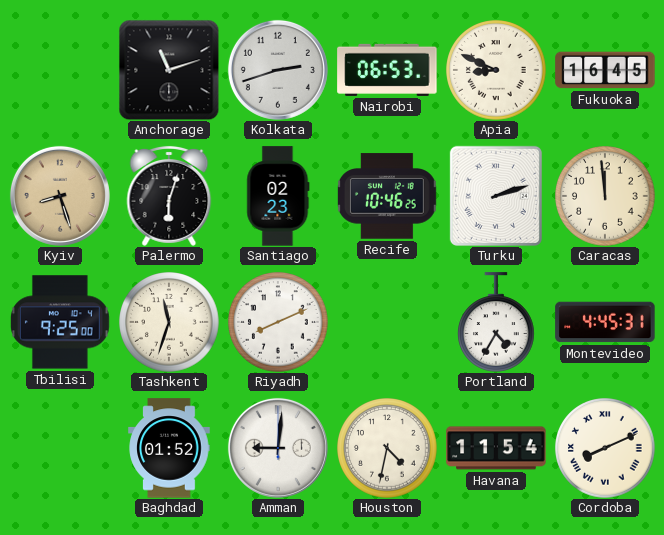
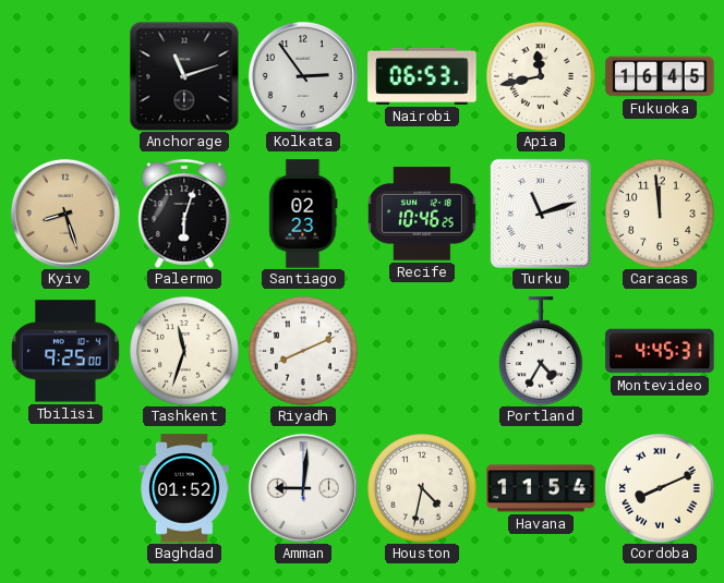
Kolkata: 2:42 -> 2:54
Apia: 8:49 -> 11:43
Turku: 2:12 -> 11:12
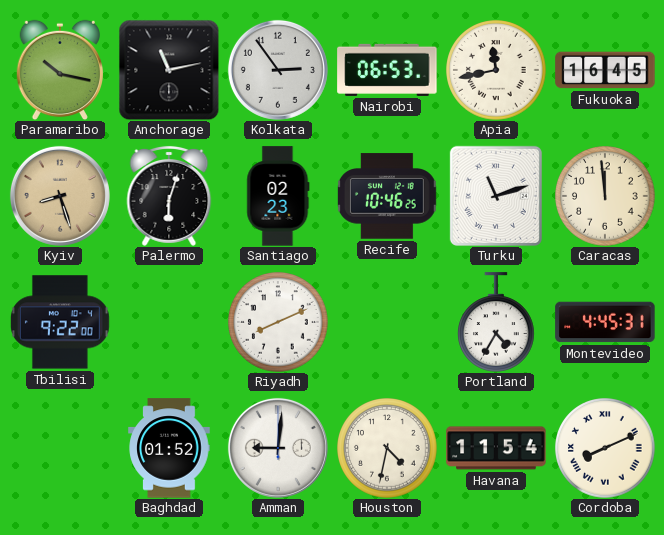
Paramaribo: none -> 10:17
Anchorage: 11:12 -> 11:13
Tbilisi: 9:25 -> 9:22
Tashkent: 11:33 -> none
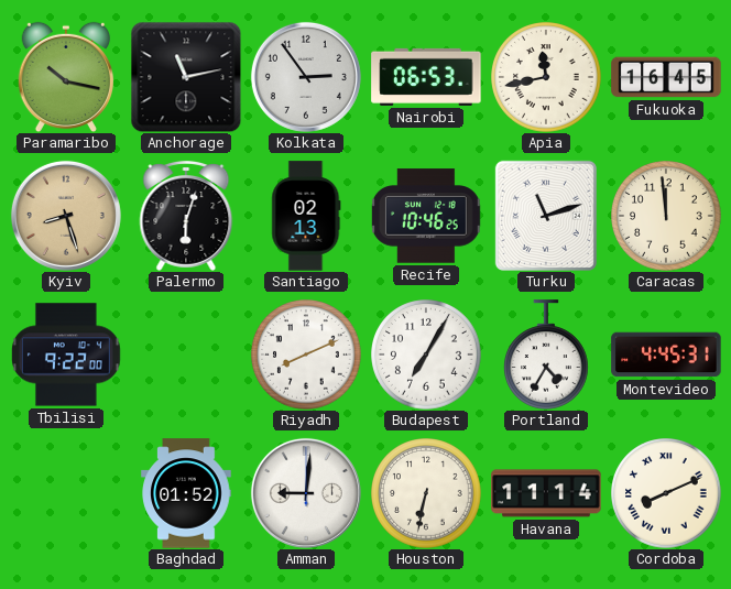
Santiago: 02:23 -> 02:13
Budapest: none -> 7:05
Houston: 4:32 -> 6:32
Havana: 11:54 -> 11:14
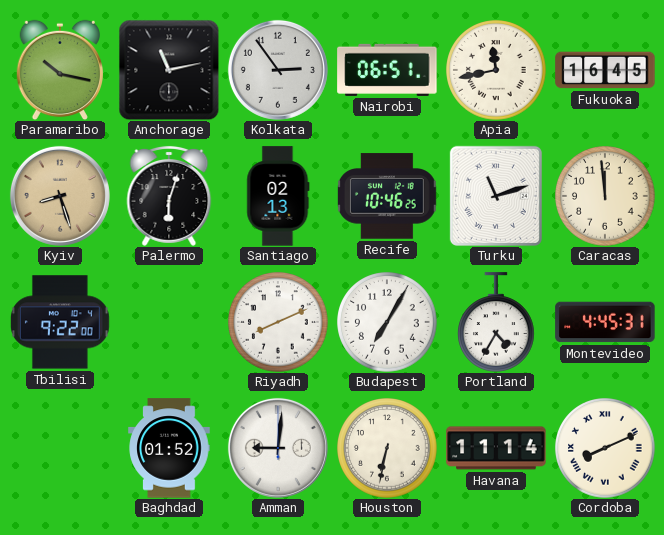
Nairobi: 06:53 -> 06:51
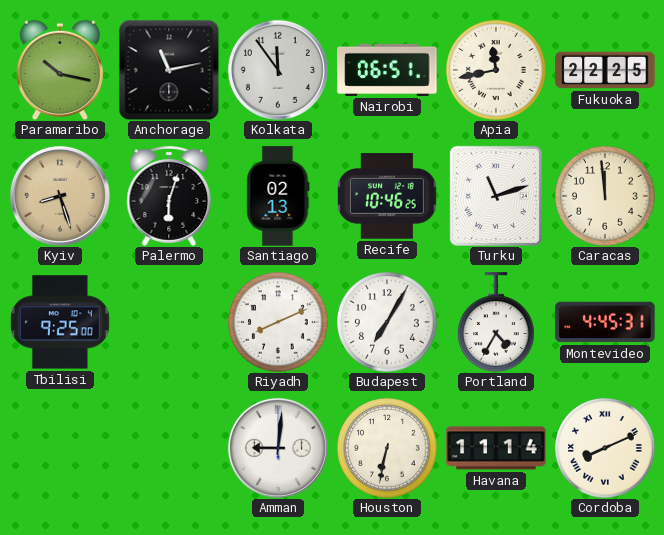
Kolkata: 2:54 -> 11:54
Fukuoka: 16:45 -> 22:25
Tbilisi: 9:22 -> 9:25
Baghdad: 01:52 -> none
